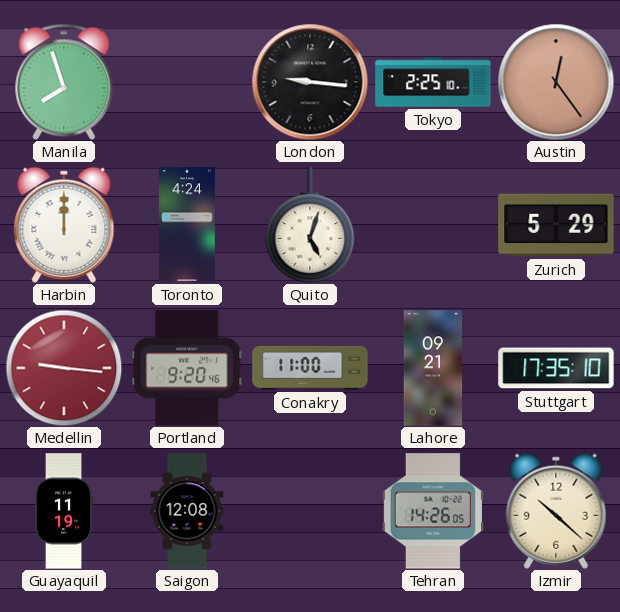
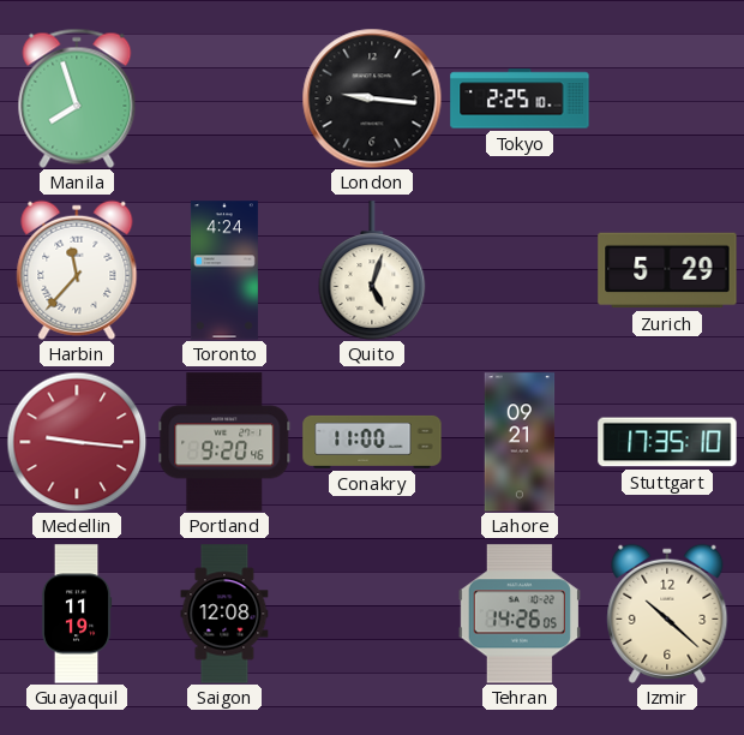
Austin: 12:24 -> none
Harbin: 12:00 -> 11:37
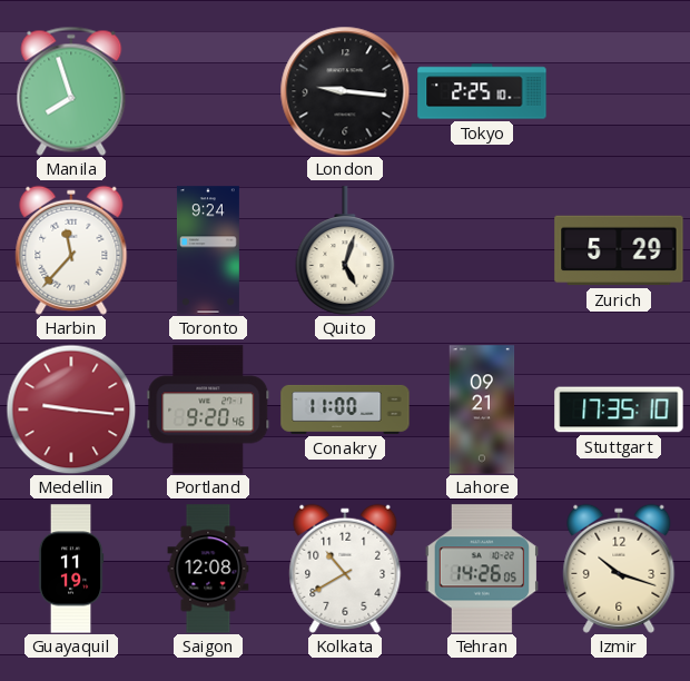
Toronto: 4:24 -> 9:24
Kolkata: none -> 10:40
Izmir: 10:22 -> 10:18
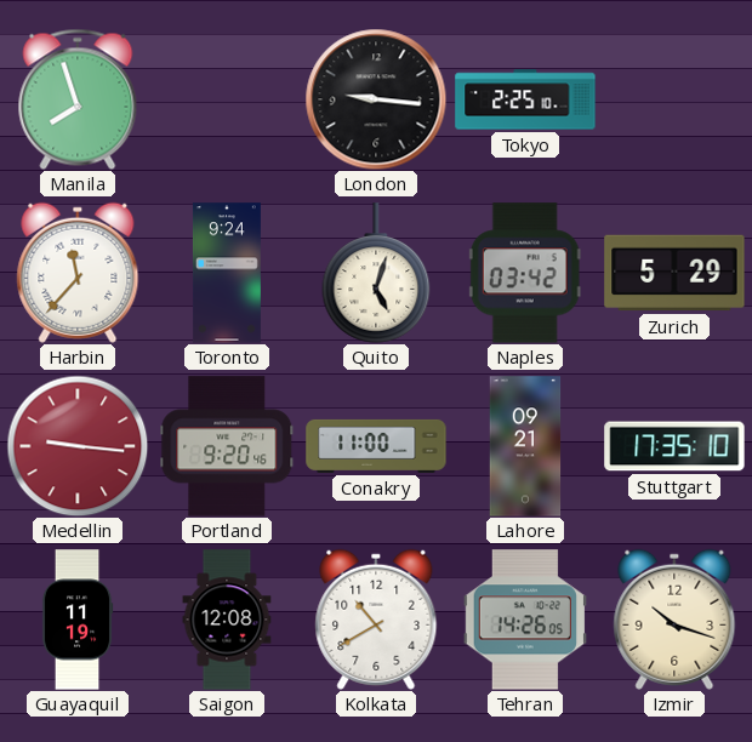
Naples: none -> 03:42
